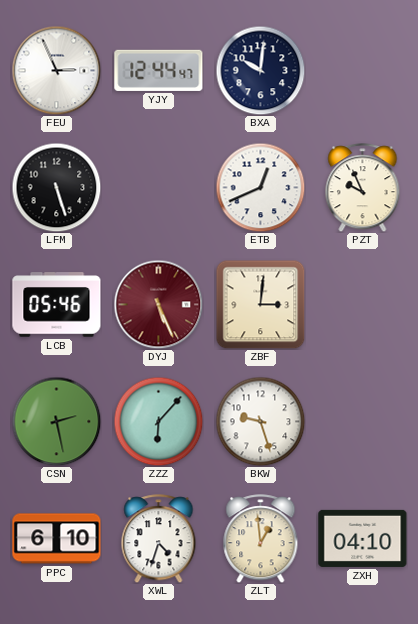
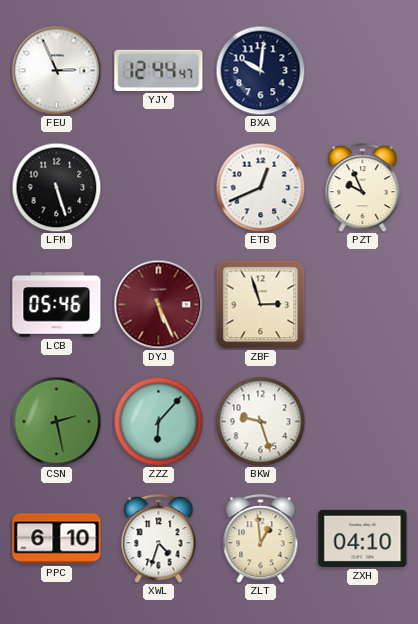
ZBF: 3:01 -> 2:57
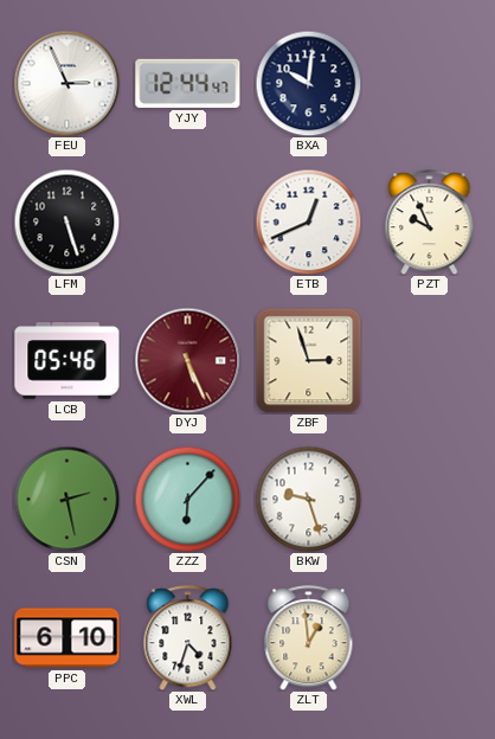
ZXH: 04:10 -> none
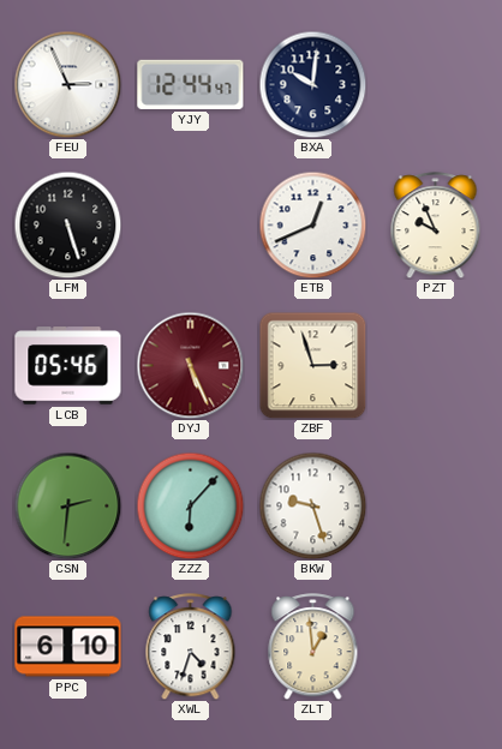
CSN: 2:28 -> 2:31
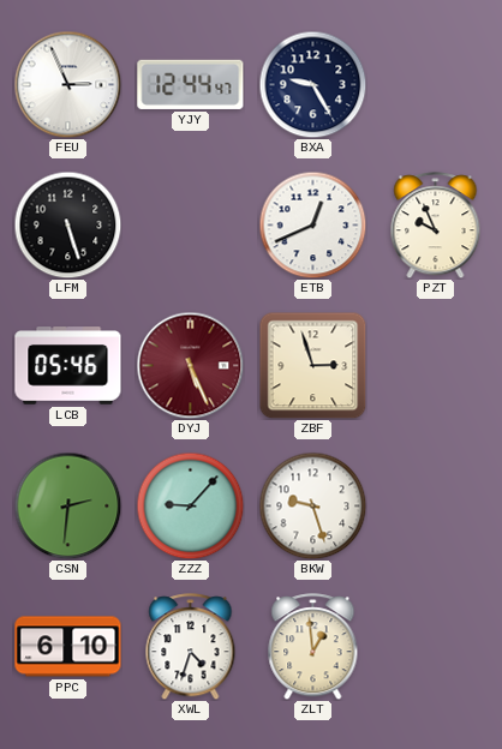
BXA: 10:01 -> 9:25
ZZZ: 6:07 -> 9:07
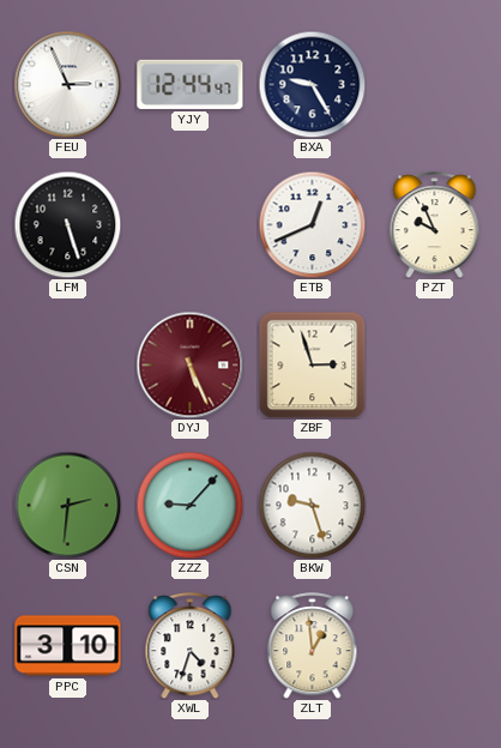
LCB: 05:46 -> none
PPC: 6:10 -> 3:10
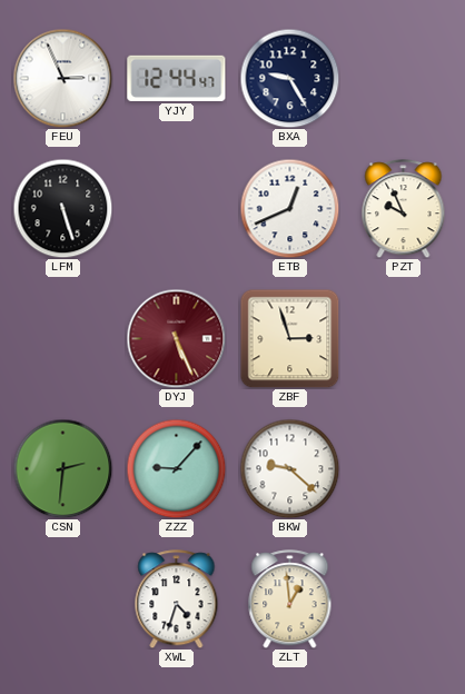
BKW: 9:27 -> 9:22
PPC: 3:10 -> none
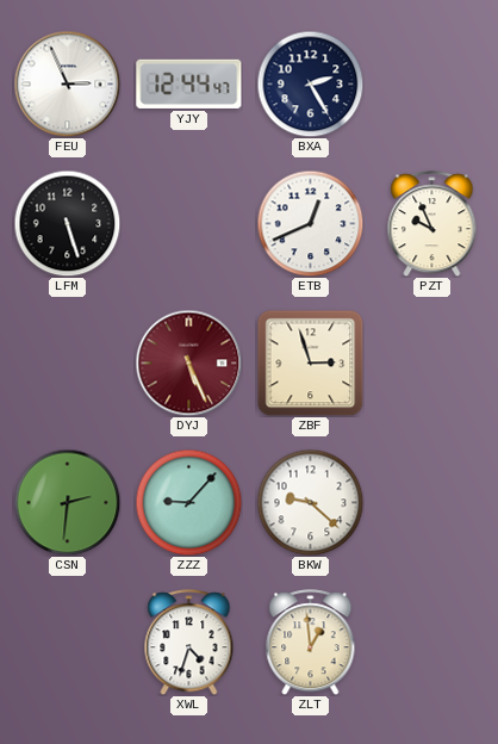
BXA: 9:25 -> 2:25
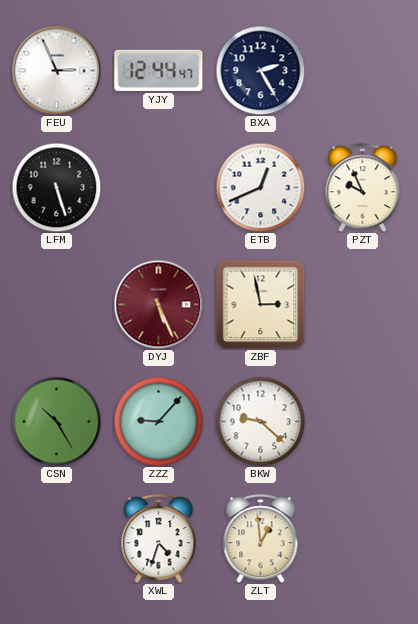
ZBF: 2:57 -> 2:58
CSN: 2:31 -> 10:25
